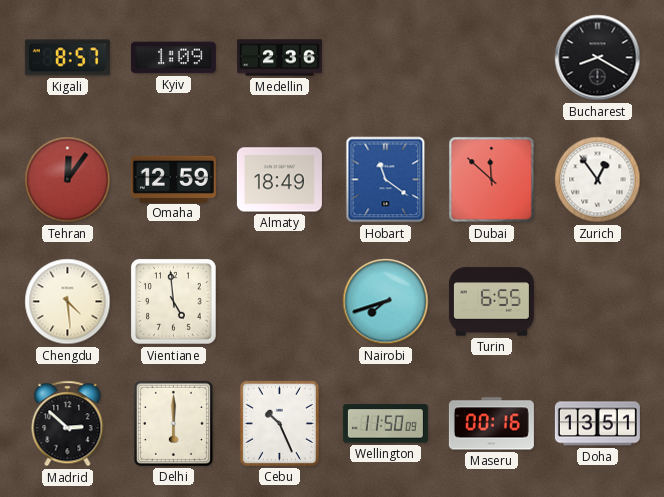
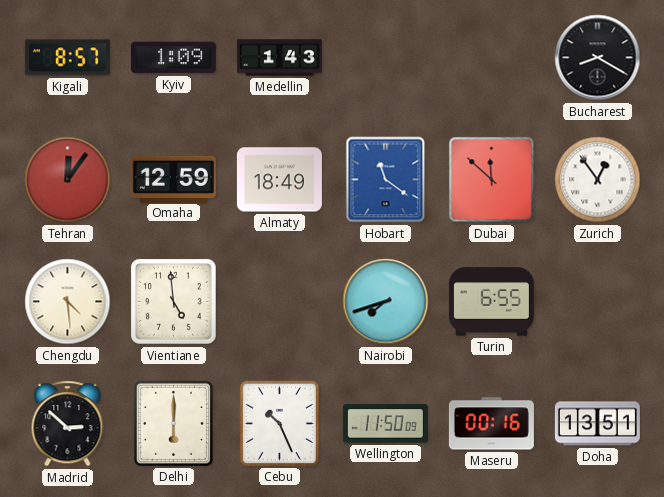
Medellin: 2:36 -> 1:43
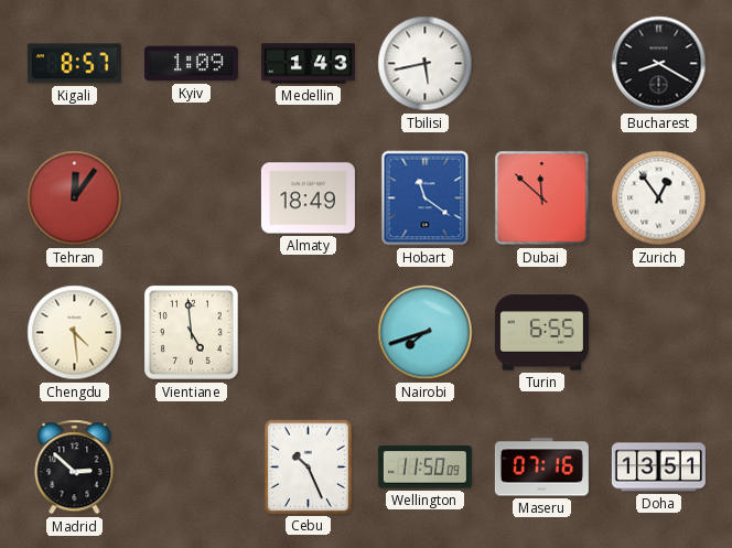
Tbilisi: none -> 5:43
Omaha: 12:59 -> none
Delhi: 6:00 -> none
Maseru: 00:16 -> 07:16
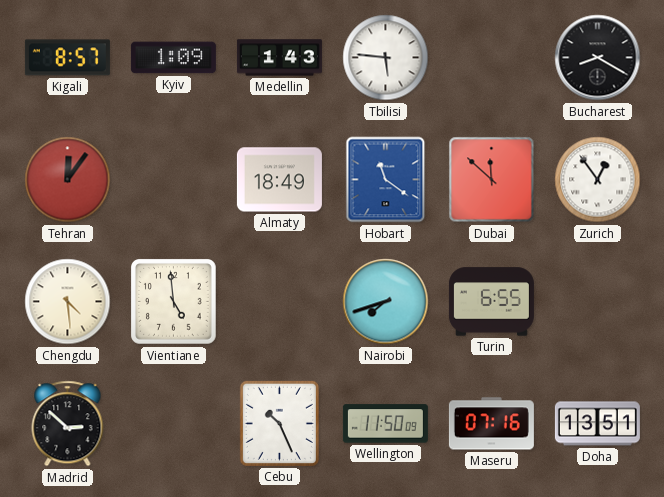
Tbilisi: 5:43 -> 5:46
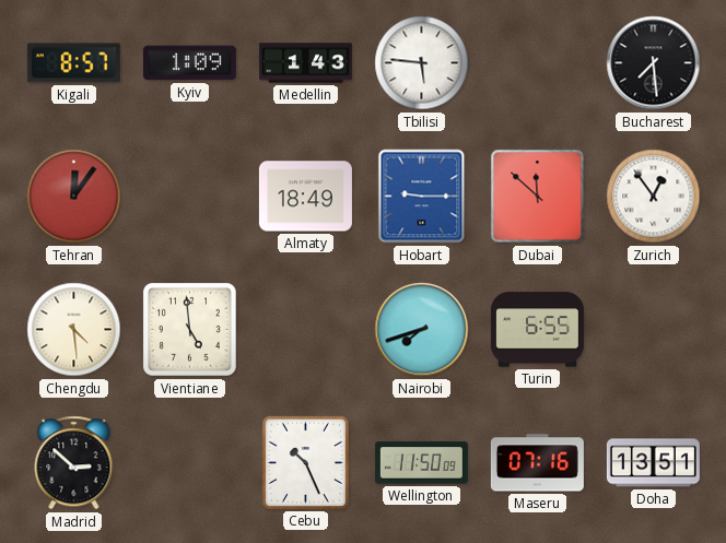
Bucharest: 8:20 -> 7:29
Hobart: 11:21 -> 9:15
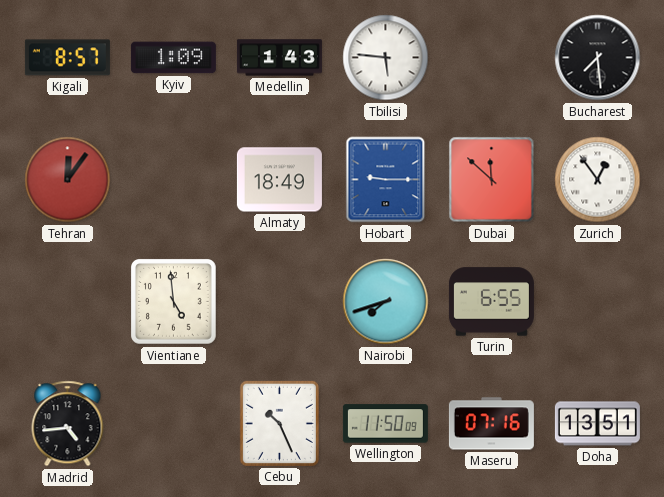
Chengdu: 4:29 -> none
Madrid: 2:52 -> 4:44
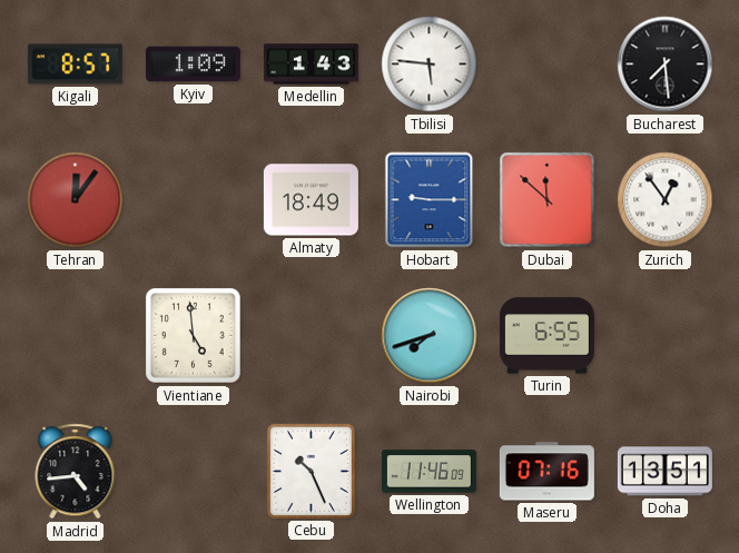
Wellington: 11:50 -> 11:46
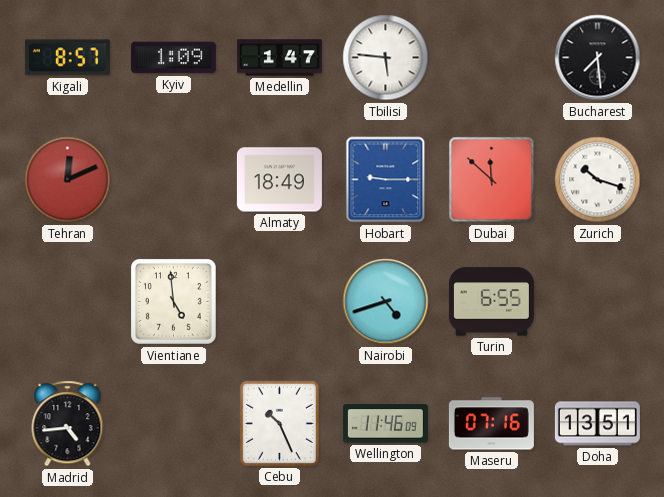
Medellin: 1:43 -> 1:47
Tehran: 12:06 -> 12:11
Zurich: 12:54 -> 10:18
Nairobi: 7:42 -> 4:42
